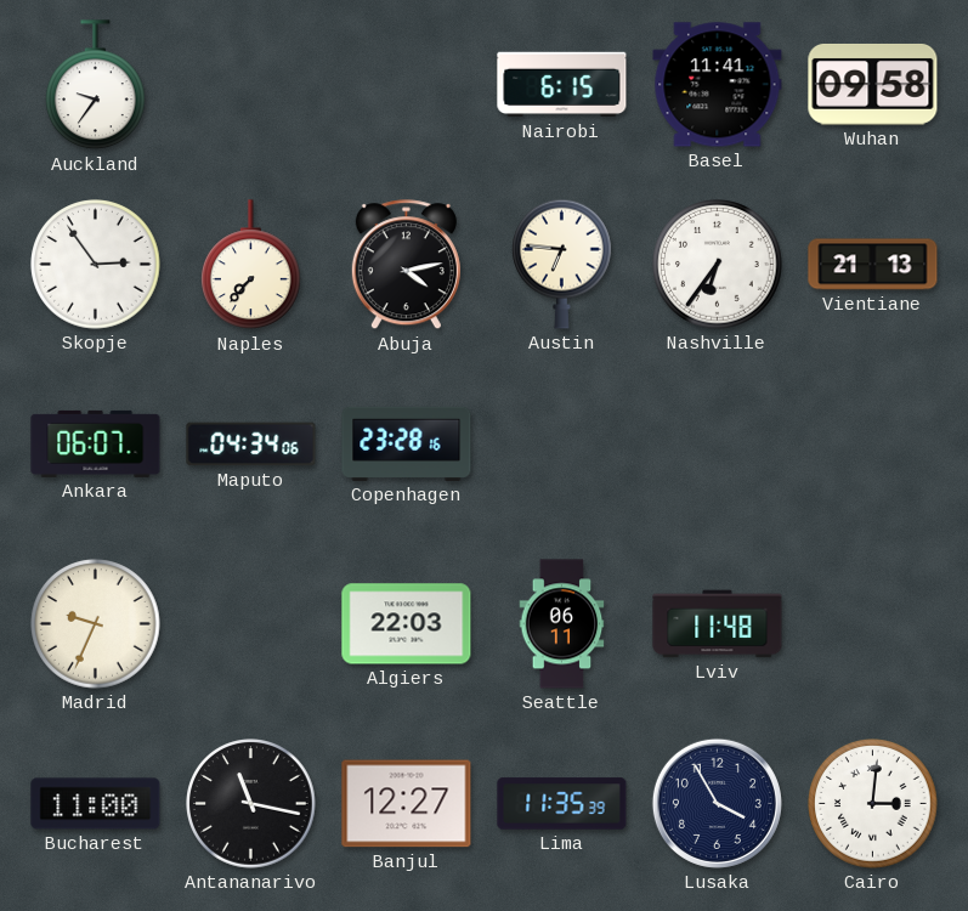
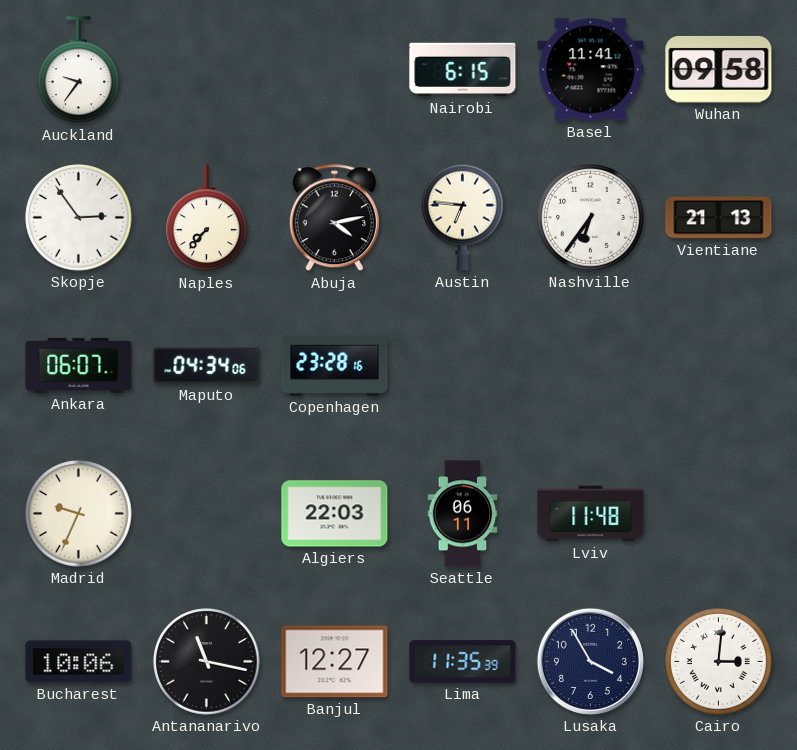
Bucharest: 11:00 -> 10:06
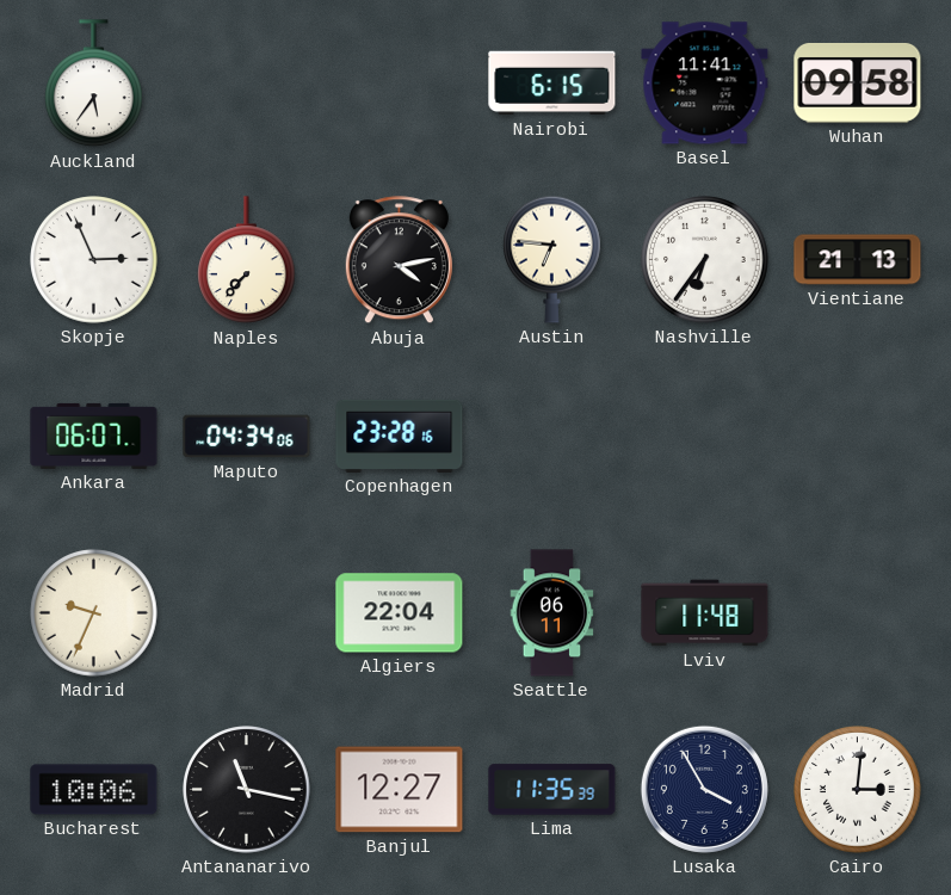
Auckland: 9:36 -> 5:36
Skopje: 2:54 -> 2:56
Algiers: 22:03 -> 22:04
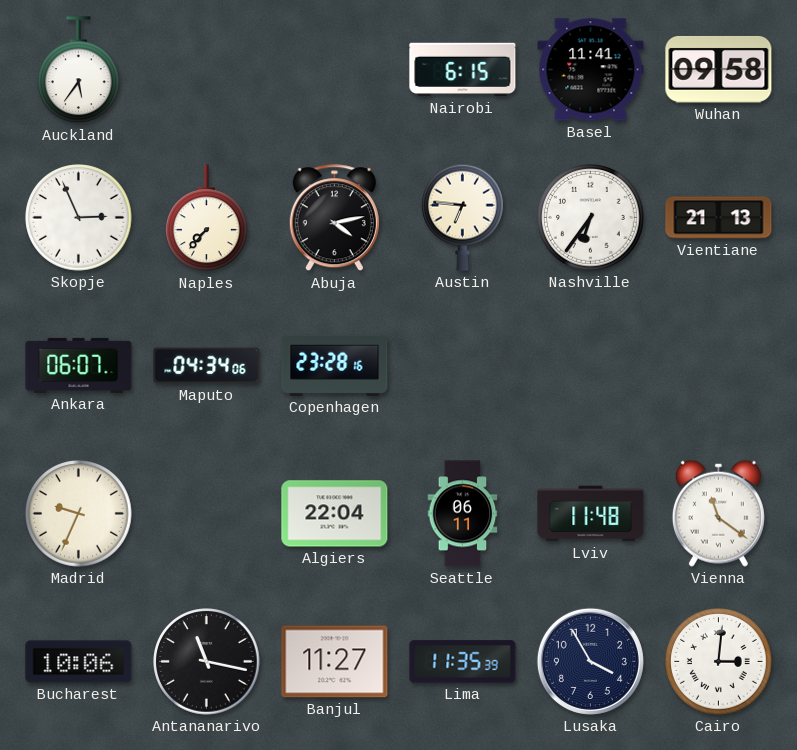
Vienna: none -> 11:21
Banjul: 12:27 -> 11:27
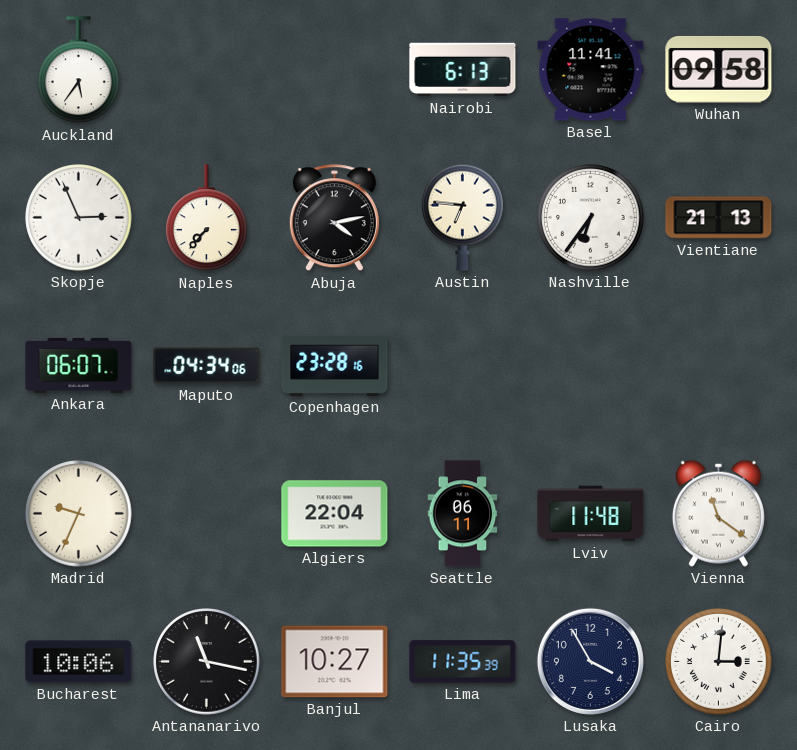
Nairobi: 6:15 -> 6:13
Banjul: 11:27 -> 10:27
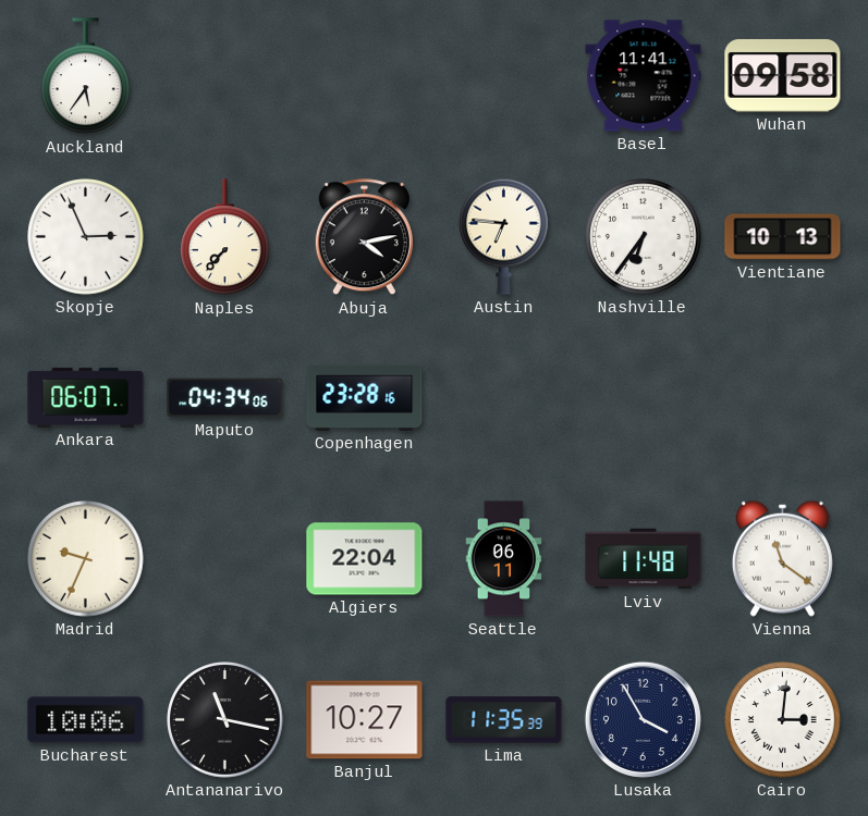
Nairobi: 6:13 -> none
Vientiane: 21:13 -> 10:13
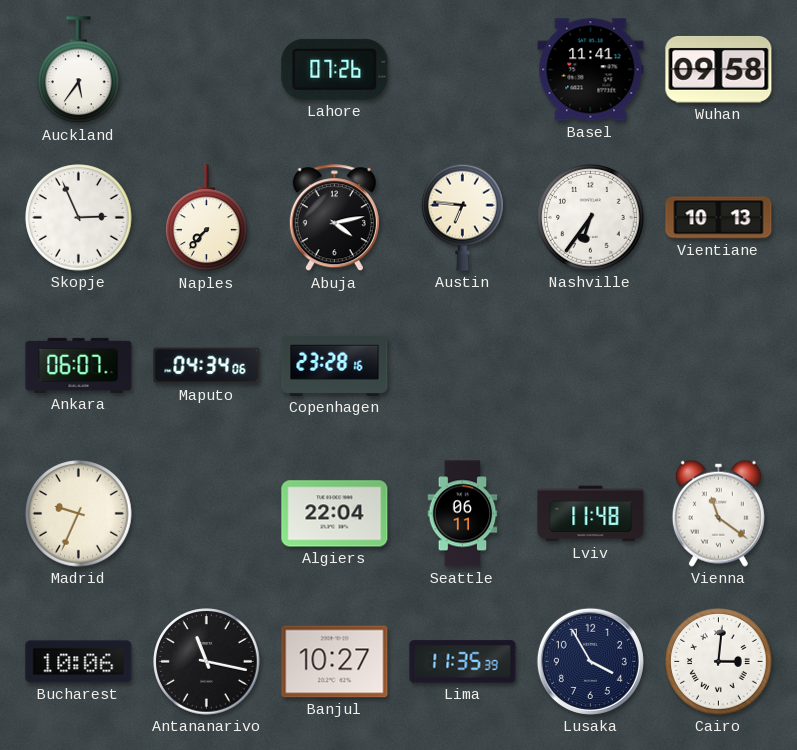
Lahore: none -> 07:26
